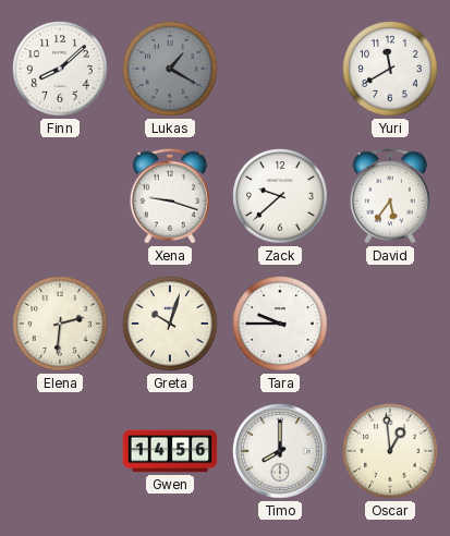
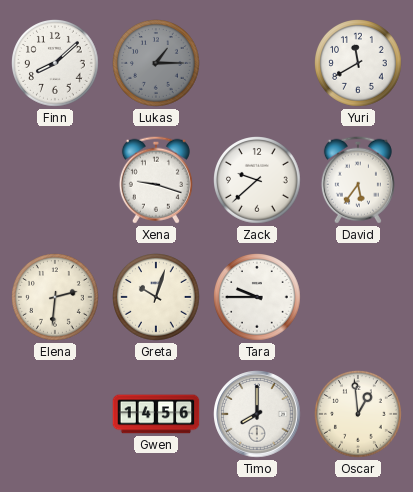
Lukas: 1:20 -> 1:15
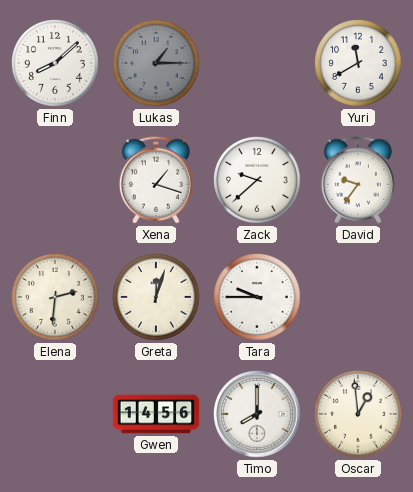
Xena: 9:18 -> 1:18
David: 5:36 -> 9:36
Greta: 10:03 -> 12:03
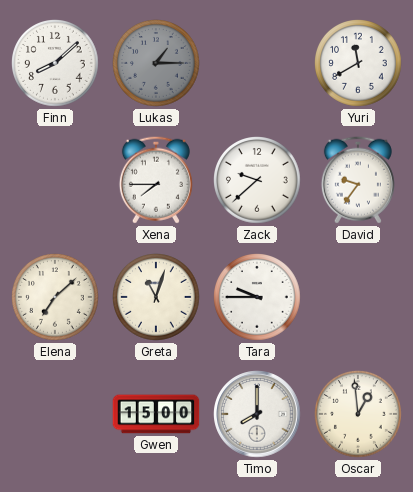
Xena: 1:18 -> 7:45
Elena: 2:31 -> 7:08
Greta: 12:03 -> 11:03
Gwen: 14:56 -> 15:00
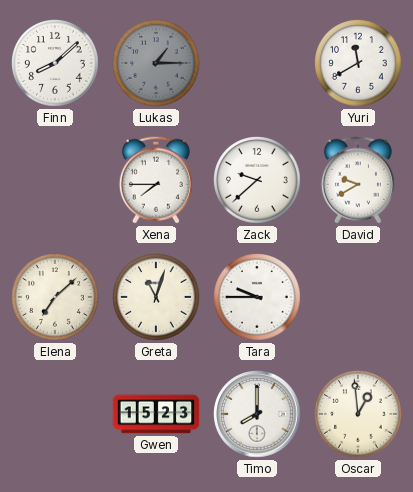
David: 9:36 -> 9:40
Gwen: 15:00 -> 15:23
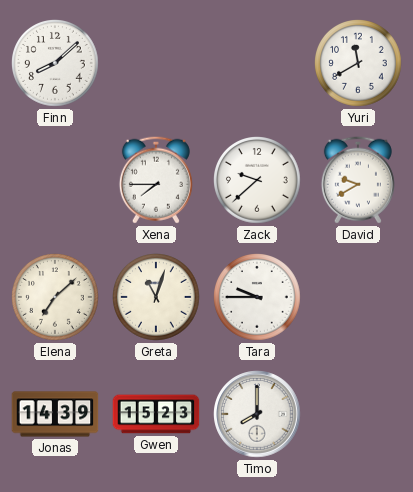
Lukas: 1:15 -> none
Jonas: none -> 14:39
Oscar: 12:59 -> none
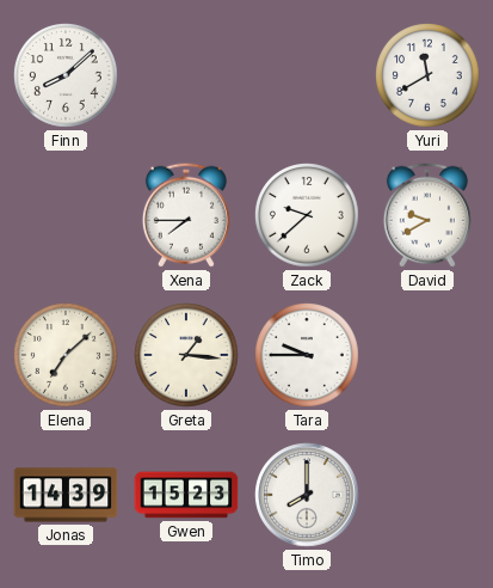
Greta: 11:03 -> 1:16
